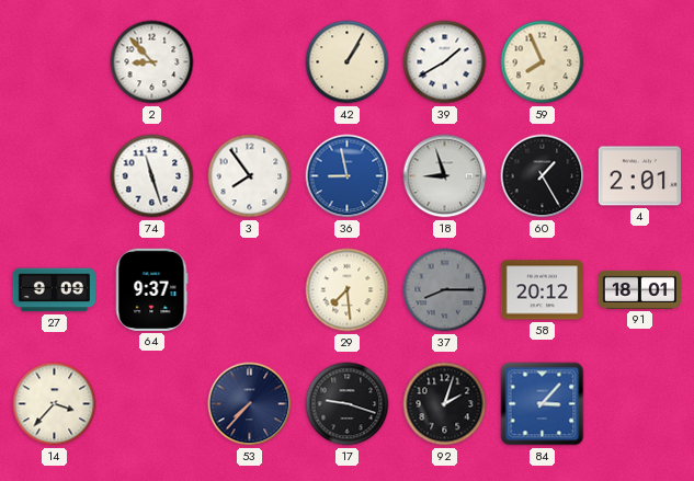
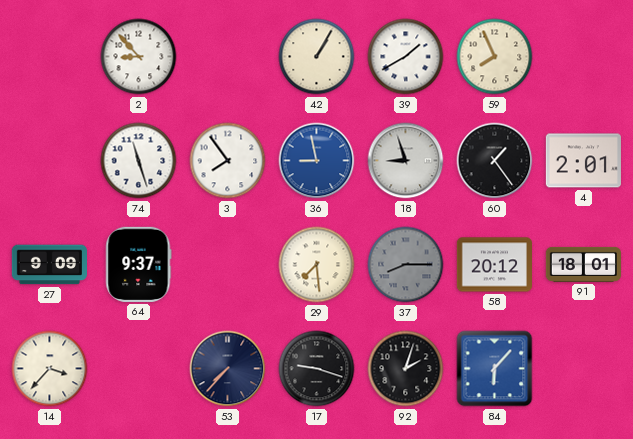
60: 1:25 -> 1:24
84: 3:07 -> 6:07
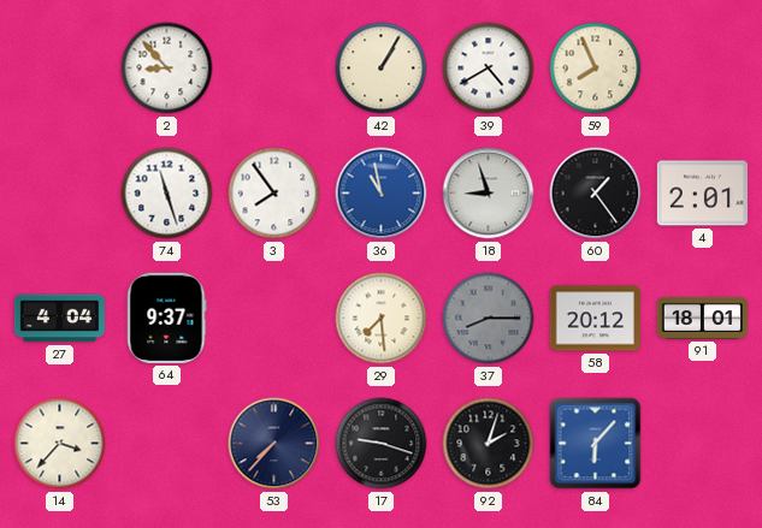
39: 1:40 -> 4:40
36: 8:58 -> 10:58
27: 9:09 -> 4:04
